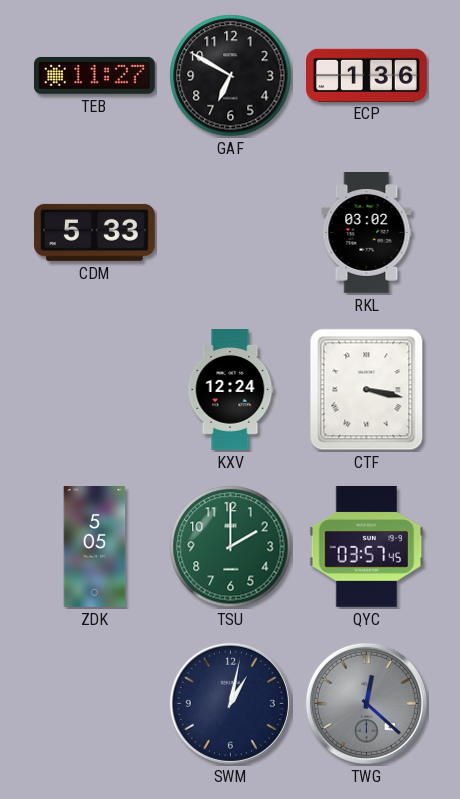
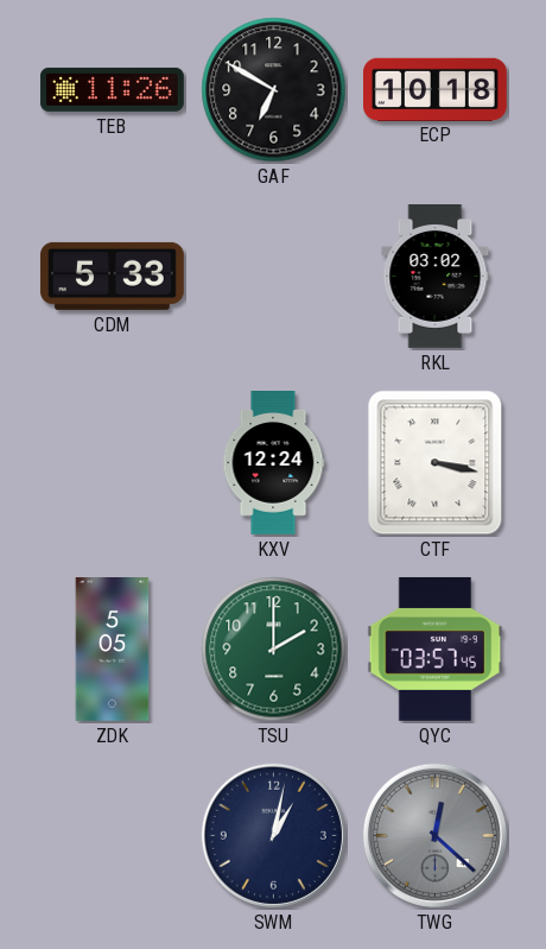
TEB: 11:27 -> 11:26
ECP: 1:36 -> 10:18
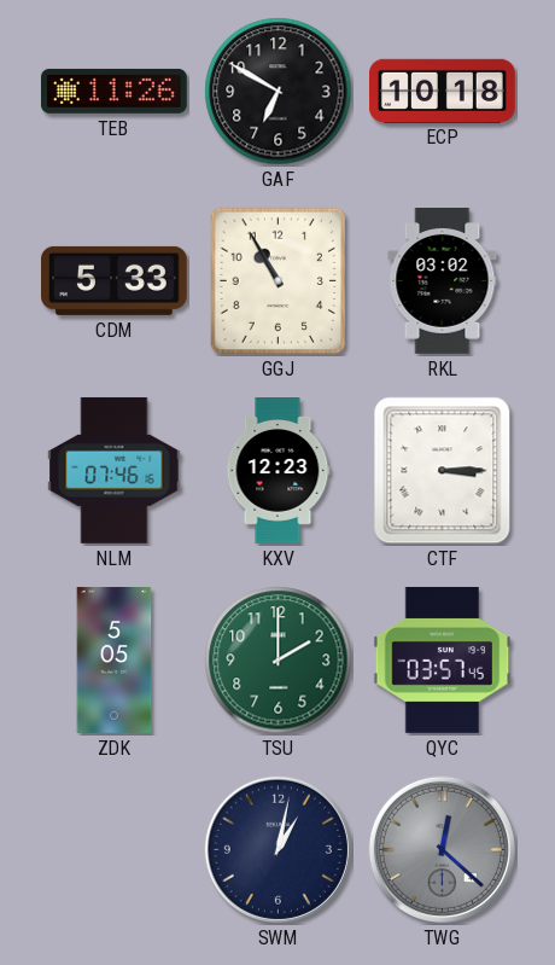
GGJ: none -> 10:55
NLM: none -> 07:46
KXV: 12:24 -> 12:23
CTF: 3:17 -> 3:15
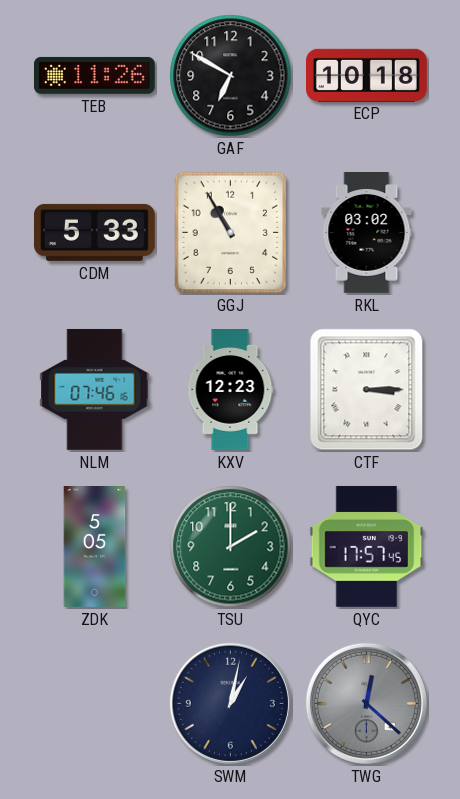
QYC: 03:57 -> 17:57
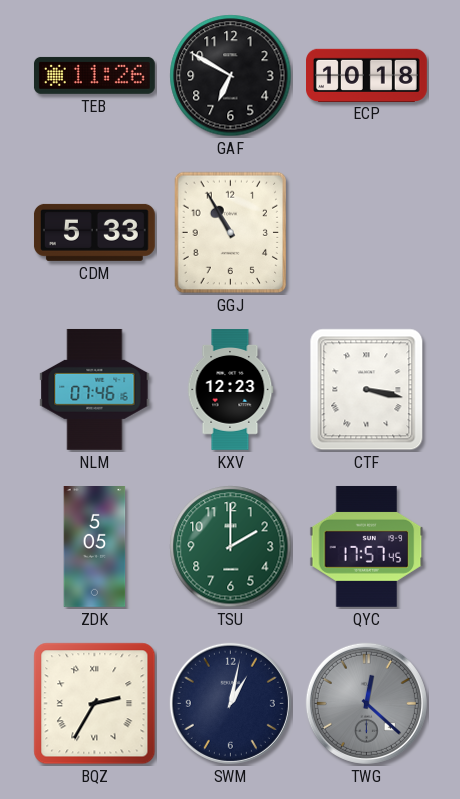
RKL: 03:02 -> none
CTF: 3:15 -> 3:17
BQZ: none -> 2:35
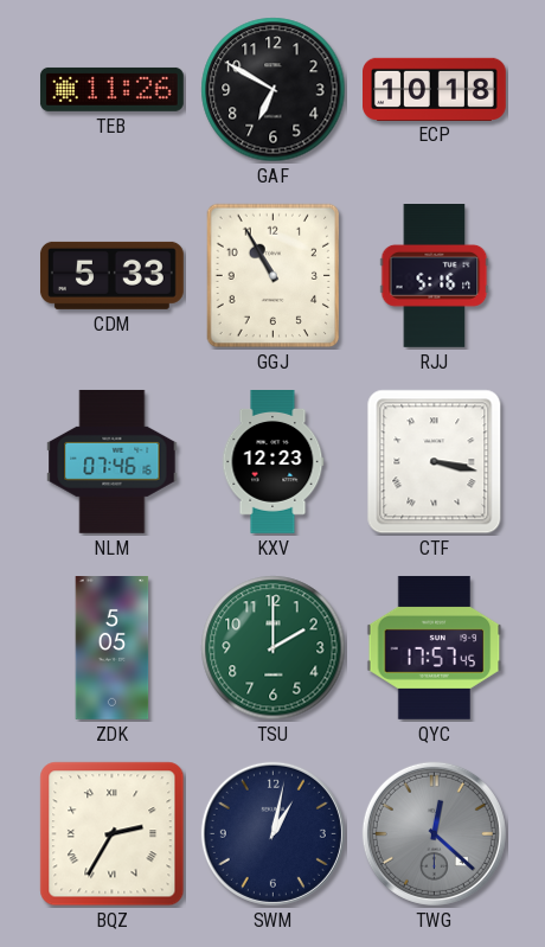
RJJ: none -> 5:16
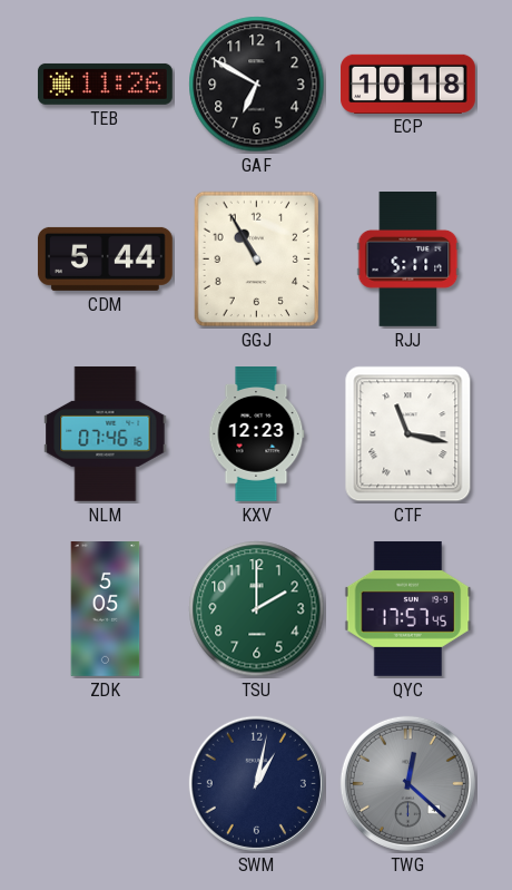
CDM: 5:33 -> 5:44
RJJ: 5:16 -> 5:11
CTF: 3:17 -> 11:17
BQZ: 2:35 -> none
